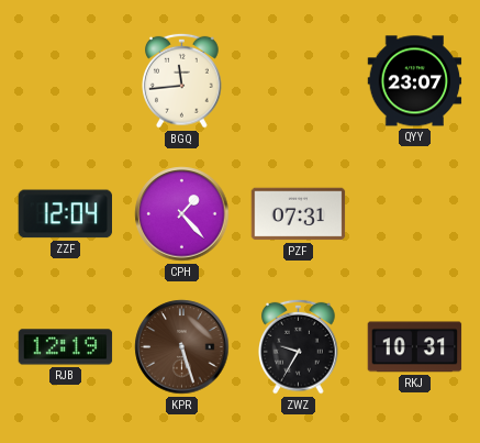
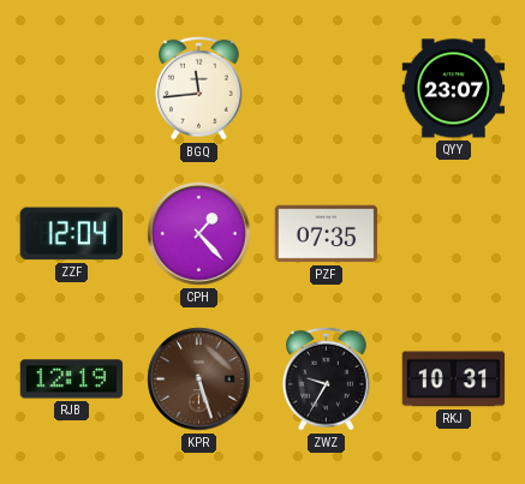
PZF: 07:31 -> 07:35
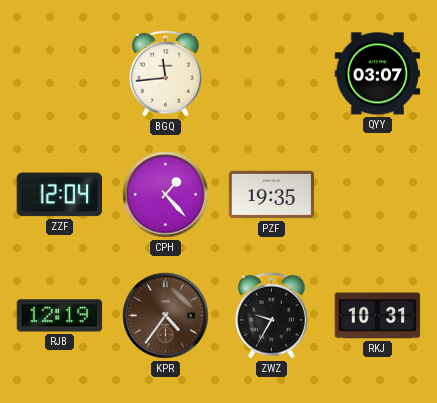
QYY: 23:07 -> 03:07
PZF: 07:35 -> 19:35
KPR: 5:27 -> 4:36
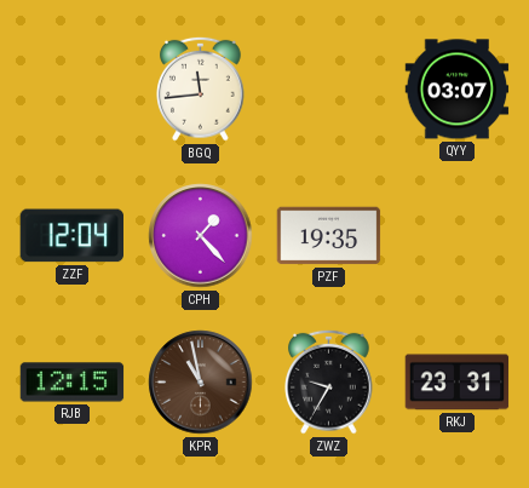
RJB: 12:19 -> 12:15
KPR: 4:36 -> 10:58
RKJ: 10:31 -> 23:31
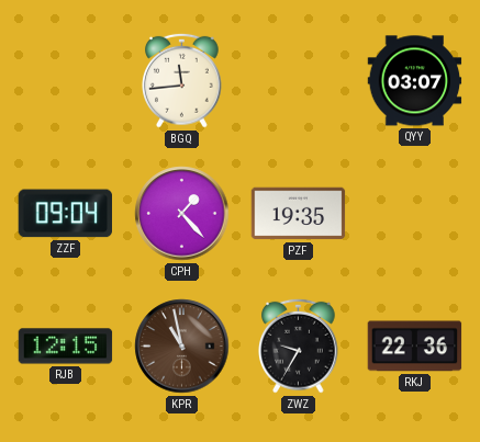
ZZF: 12:04 -> 09:04
RKJ: 23:31 -> 22:36
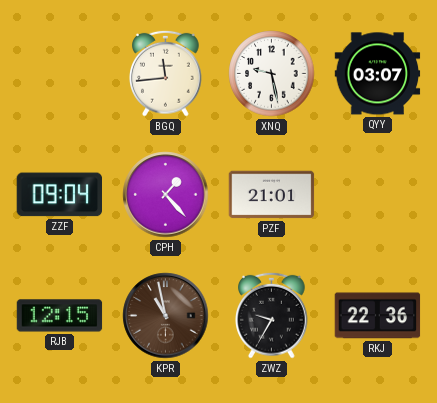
XNQ: none -> 9:28
PZF: 19:35 -> 21:01
